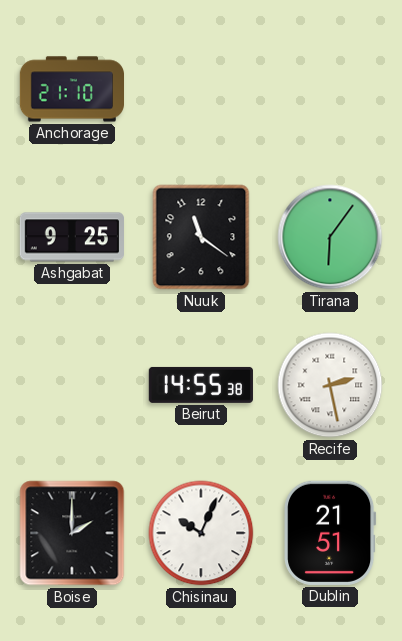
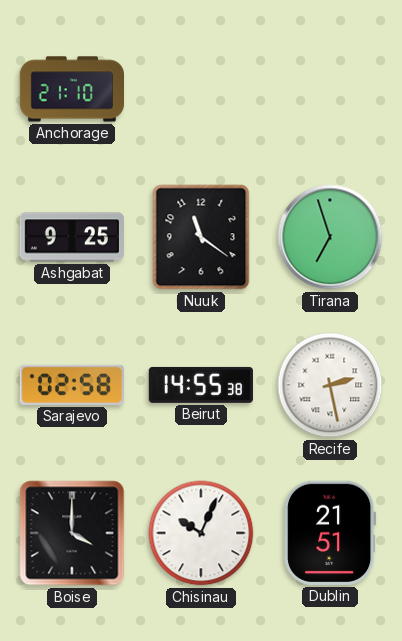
Tirana: 6:06 -> 6:57
Sarajevo: none -> 02:58
Boise: 2:00 -> 4:00
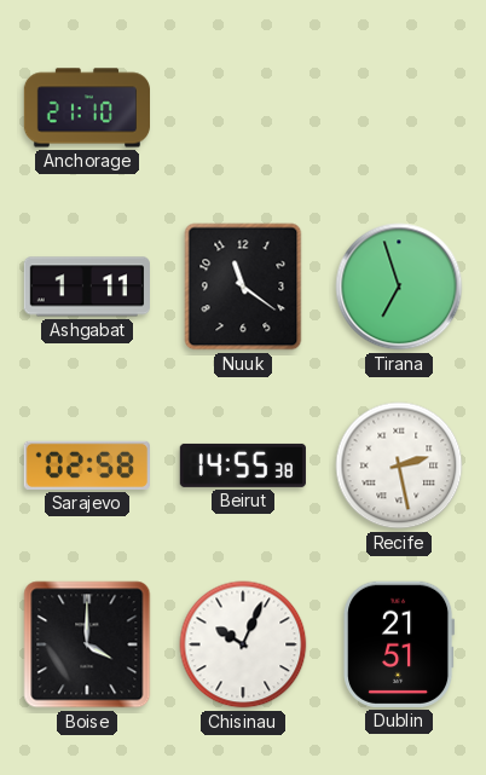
Ashgabat: 9:25 -> 1:11
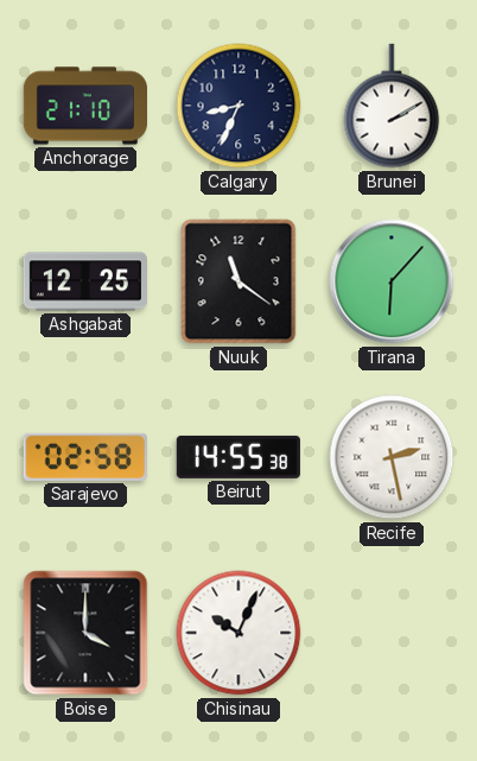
Calgary: none -> 8:34
Brunei: none -> 2:10
Ashgabat: 1:11 -> 12:25
Tirana: 6:57 -> 6:07
Dublin: 21:51 -> none
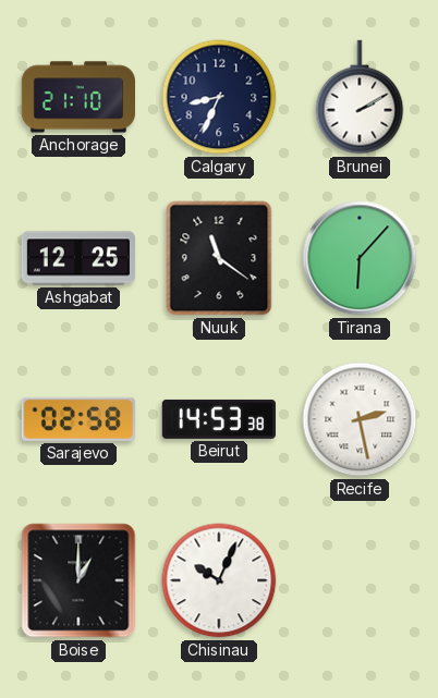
Beirut: 14:55 -> 14:53
Boise: 4:00 -> 1:00
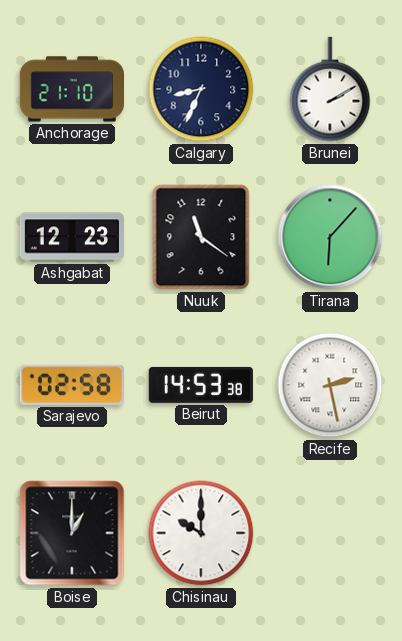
Ashgabat: 12:25 -> 12:23
Chisinau: 10:04 -> 10:00
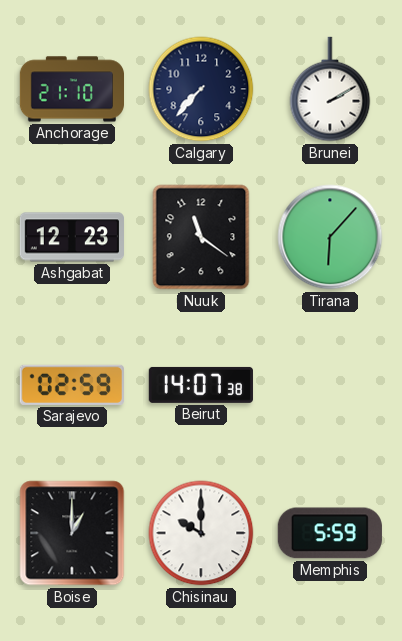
Calgary: 8:34 -> 7:37
Sarajevo: 02:58 -> 02:59
Beirut: 14:53 -> 14:07
Recife: 2:28 -> none
Memphis: none -> 5:59
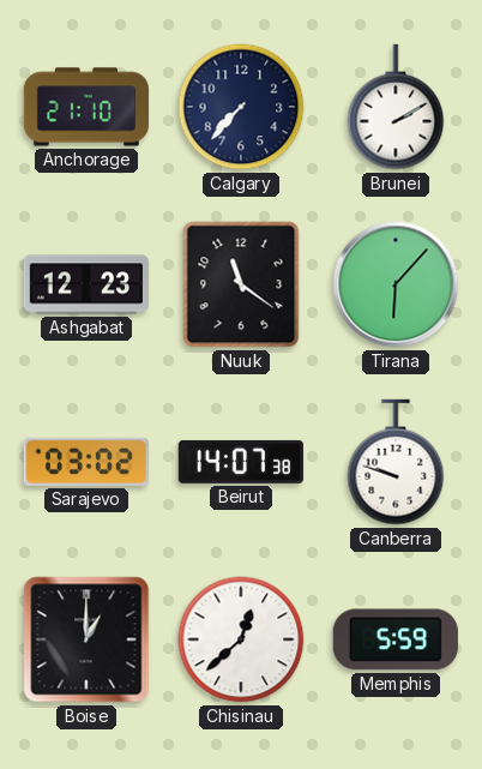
Sarajevo: 02:59 -> 03:02
Canberra: none -> 9:48
Chisinau: 10:00 -> 12:38
